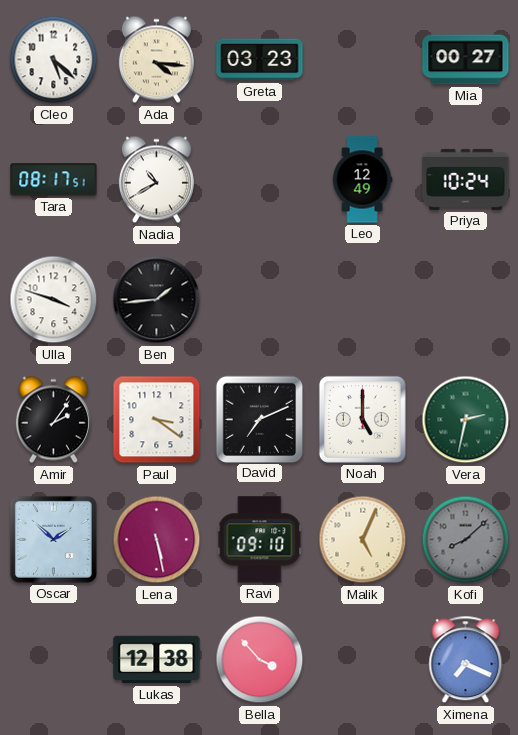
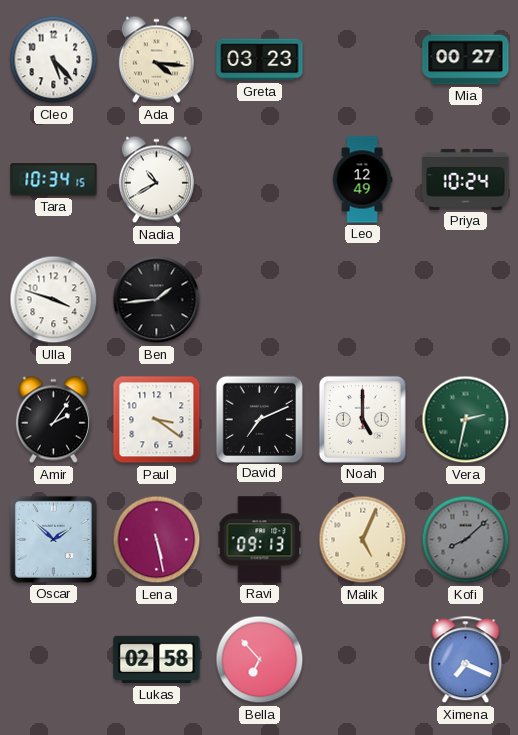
Cleo: 5:22 -> 5:23
Tara: 08:17 -> 10:34
Ravi: 09:10 -> 09:13
Lukas: 12:38 -> 02:58
Bella: 3:53 -> 6:53
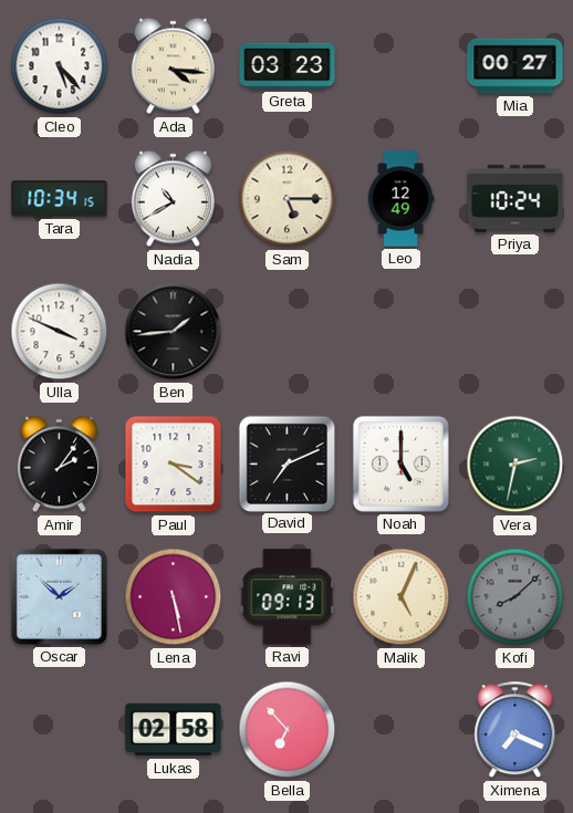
Sam: none -> 5:15
Ulla: 3:48 -> 3:49
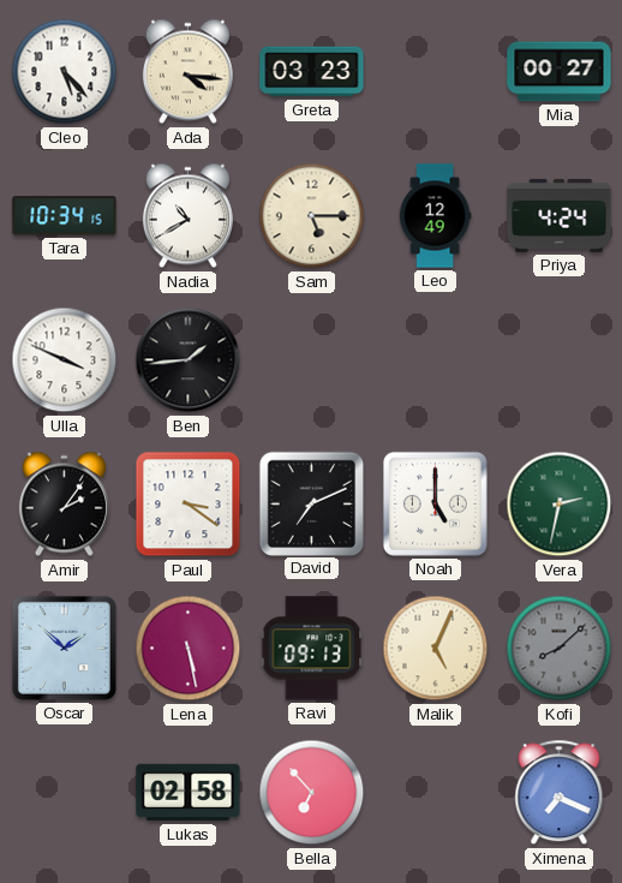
Priya: 10:24 -> 4:24
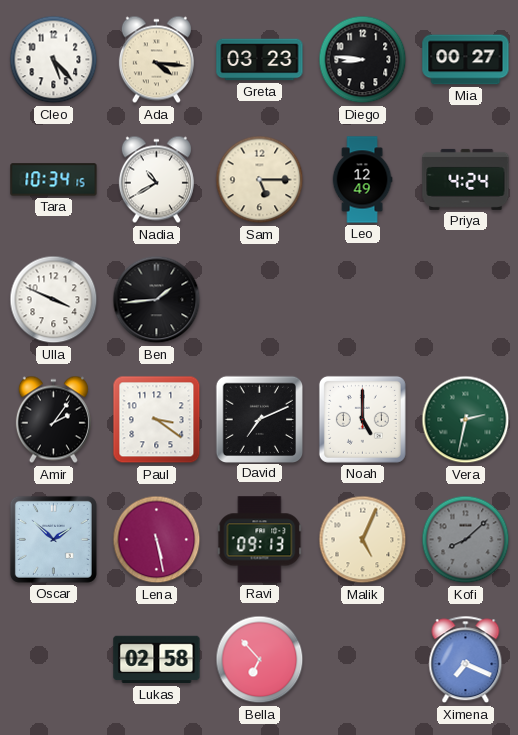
Diego: none -> 8:46
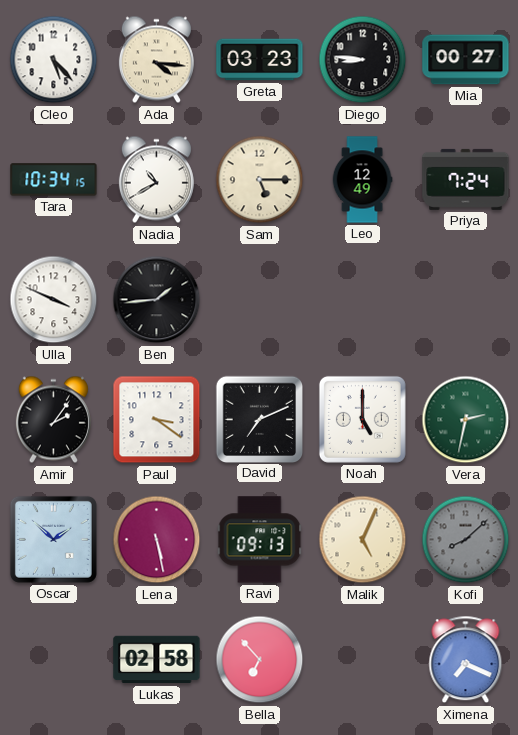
Priya: 4:24 -> 7:24
